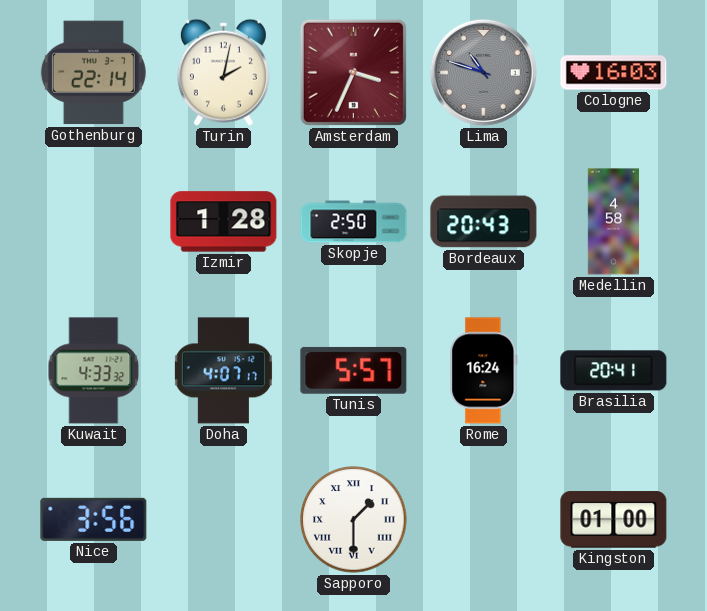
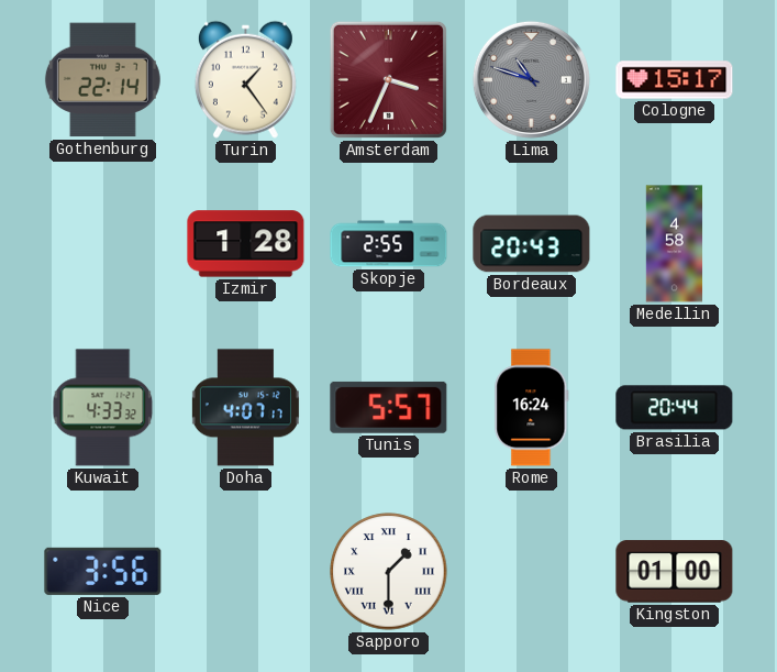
Turin: 2:02 -> 1:24
Cologne: 16:03 -> 15:17
Skopje: 2:50 -> 2:55
Brasilia: 20:41 -> 20:44
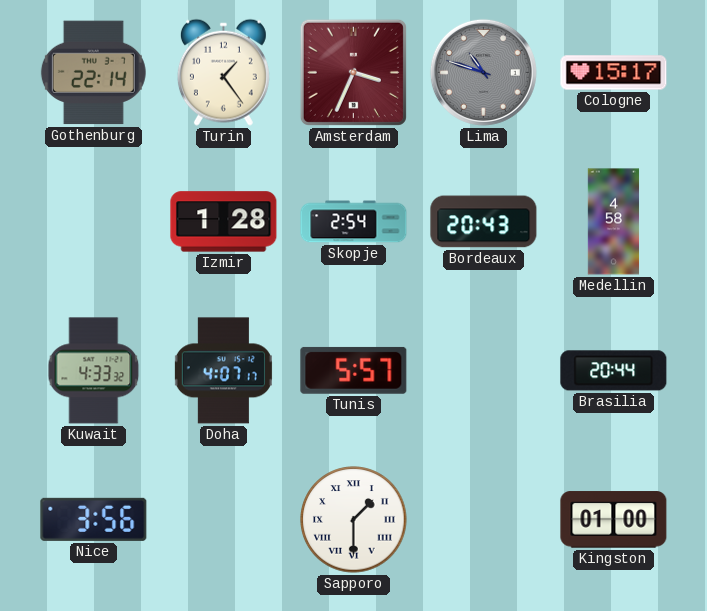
Skopje: 2:55 -> 2:54
Rome: 16:24 -> none
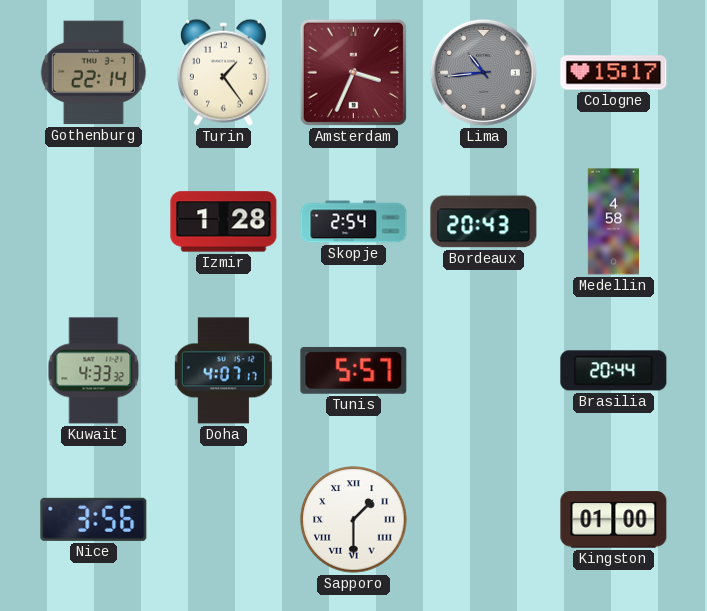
Lima: 10:48 -> 10:44
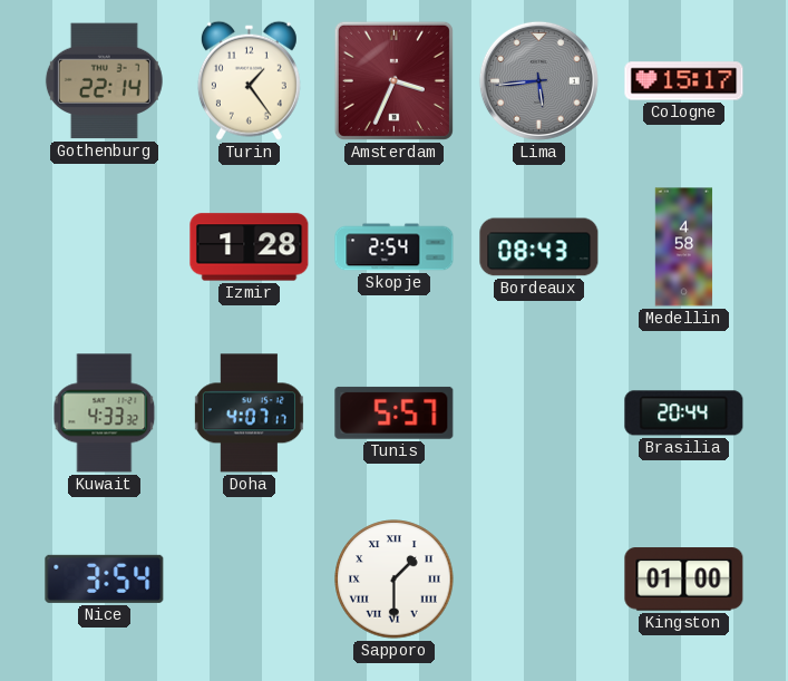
Lima: 10:44 -> 5:44
Bordeaux: 20:43 -> 08:43
Nice: 3:56 -> 3:54
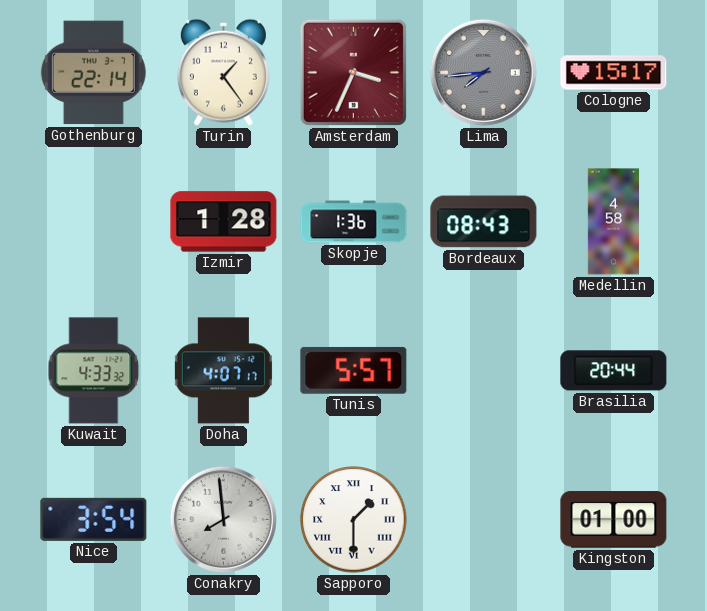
Lima: 5:44 -> 7:44
Skopje: 2:54 -> 1:36
Conakry: none -> 7:59
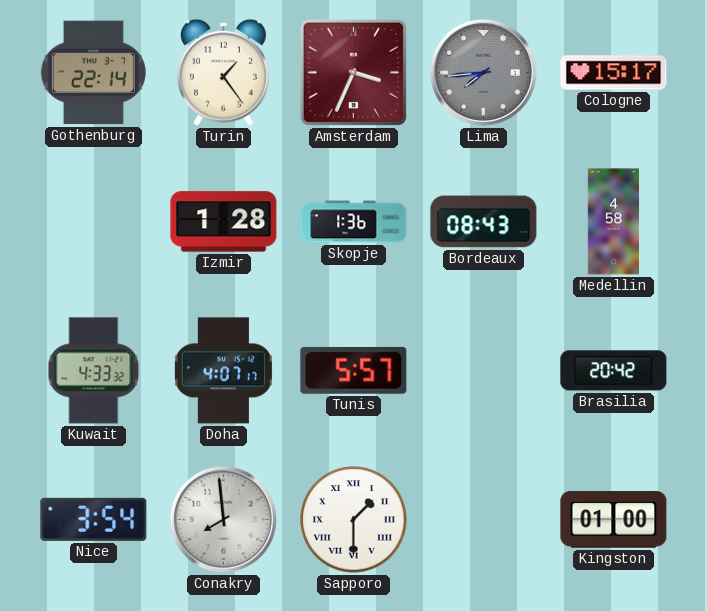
Brasilia: 20:44 -> 20:42
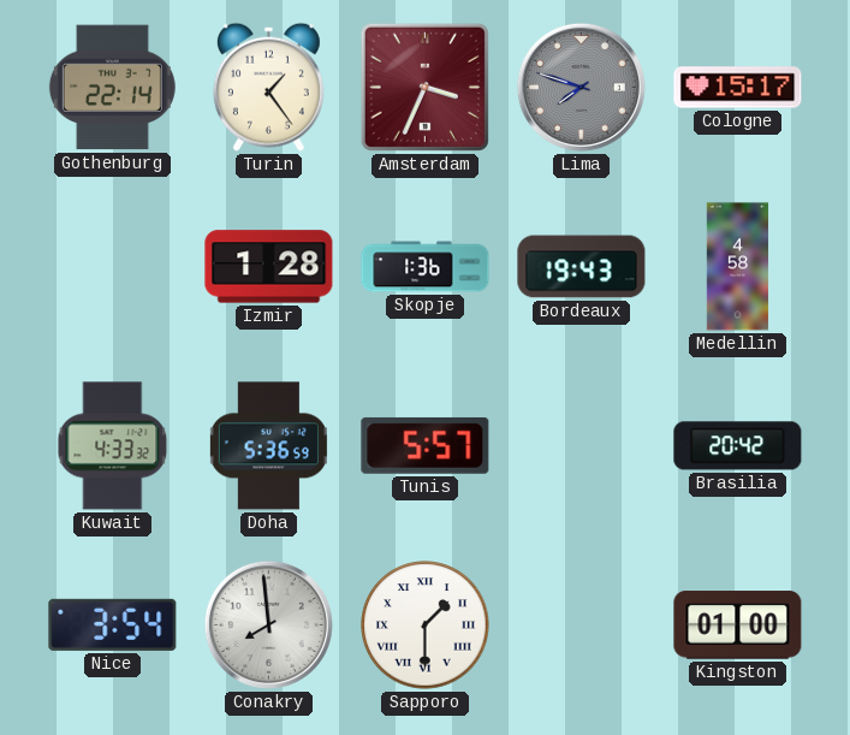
Lima: 7:44 -> 7:48
Bordeaux: 08:43 -> 19:43
Doha: 4:07 -> 5:36
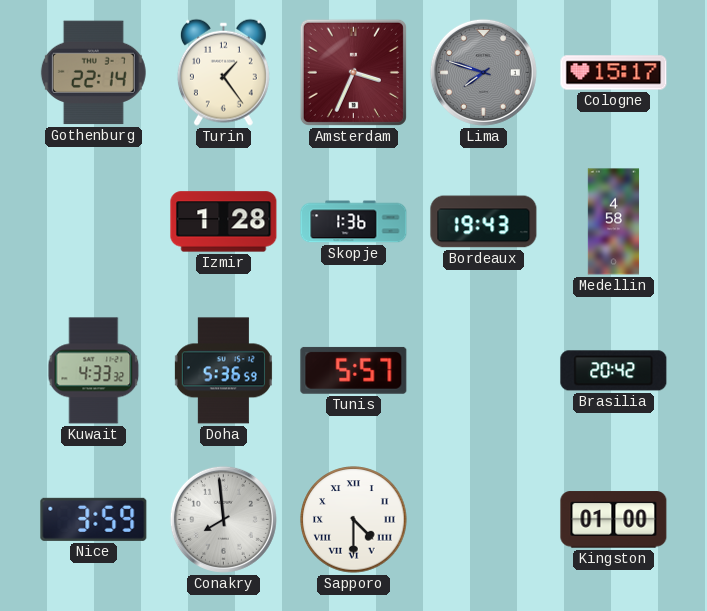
Nice: 3:54 -> 3:59
Sapporo: 1:30 -> 4:30
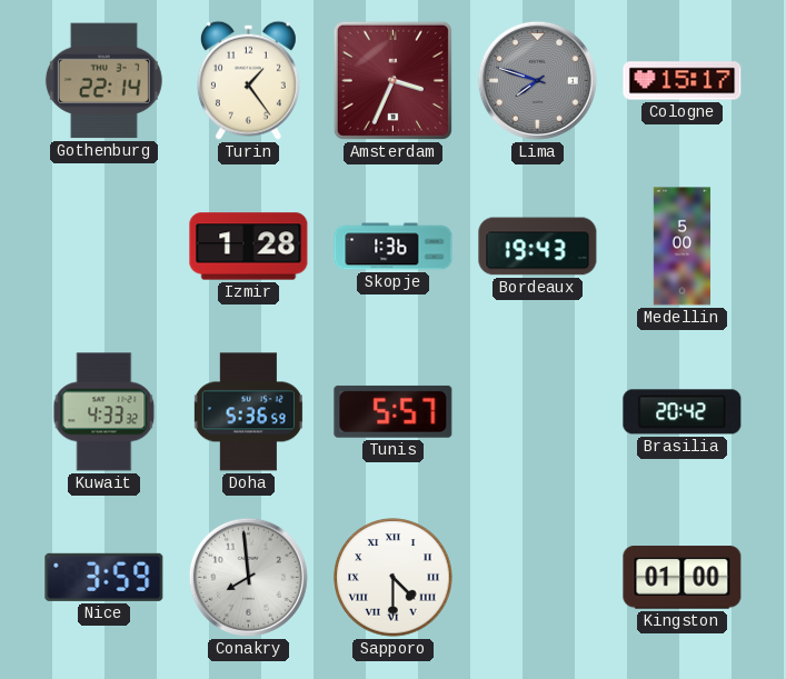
Medellin: 4:58 -> 5:00
